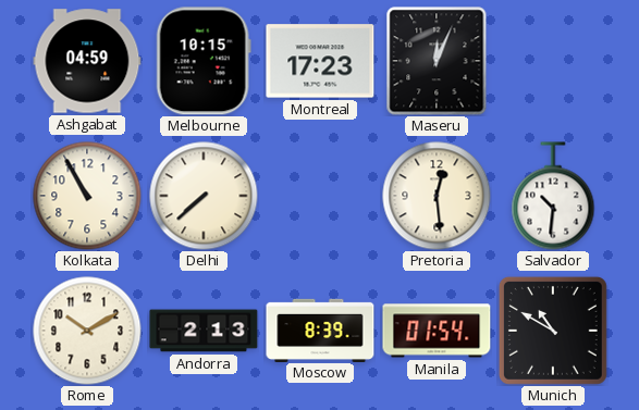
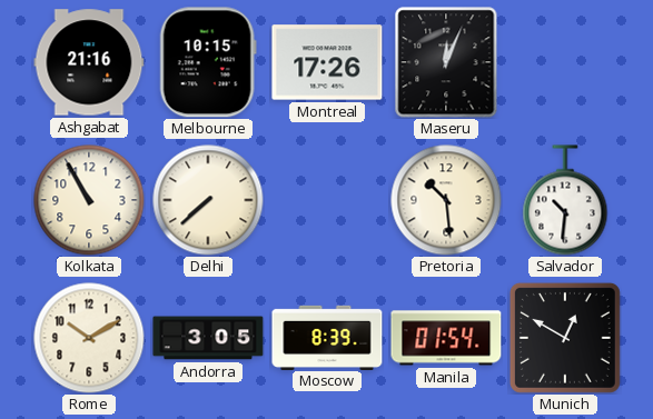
Ashgabat: 04:59 -> 21:16
Montreal: 17:23 -> 17:26
Pretoria: 12:29 -> 10:29
Andorra: 2:13 -> 3:05
Munich: 10:50 -> 12:50
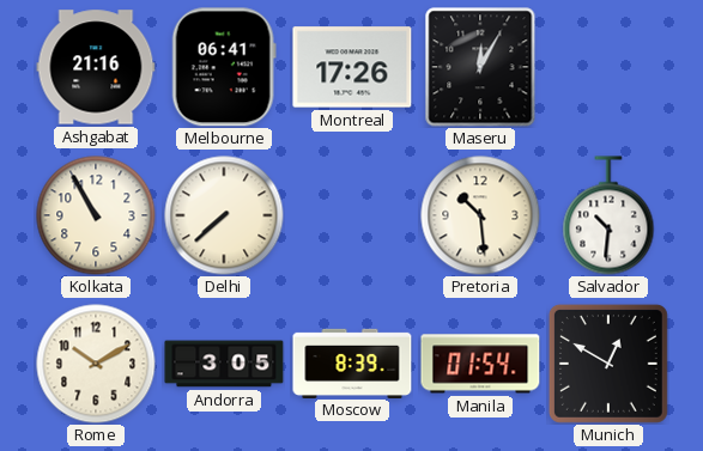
Melbourne: 10:15 -> 06:41
Maseru: 12:04 -> 12:05
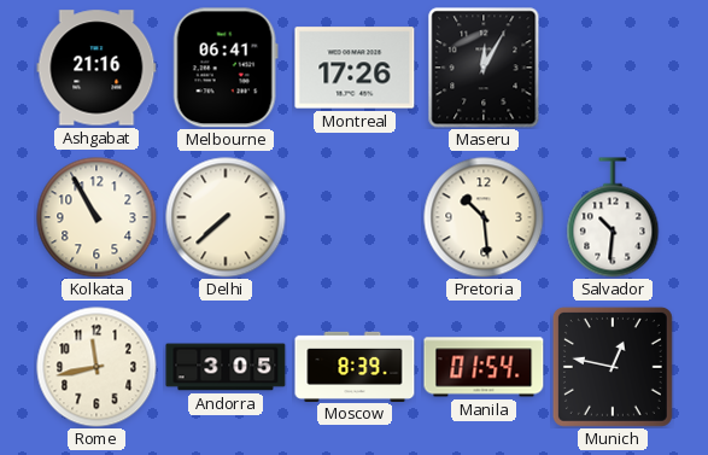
Rome: 10:10 -> 11:43
Munich: 12:50 -> 12:47
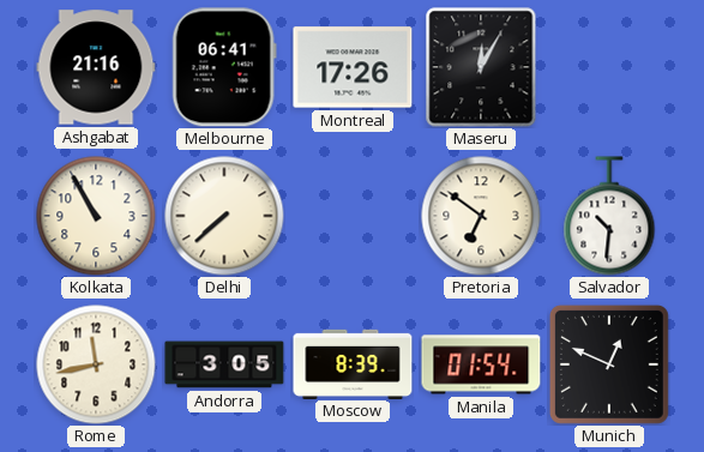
Pretoria: 10:29 -> 6:51
Munich: 12:47 -> 12:49
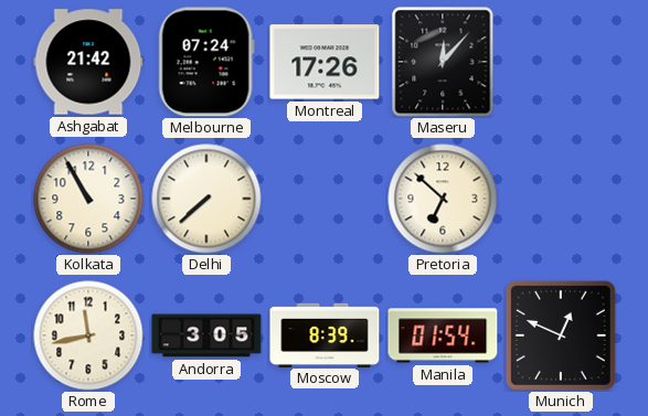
Ashgabat: 21:16 -> 21:42
Melbourne: 06:41 -> 07:24
Maseru: 12:05 -> 12:07
Pretoria: 6:51 -> 6:52
Salvador: 10:31 -> none
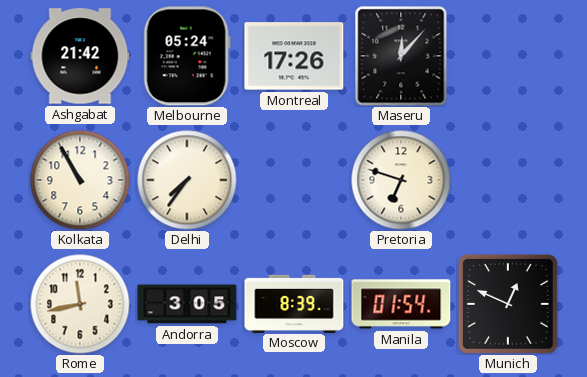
Melbourne: 07:24 -> 05:24
Delhi: 7:38 -> 7:36
Pretoria: 6:52 -> 6:48
